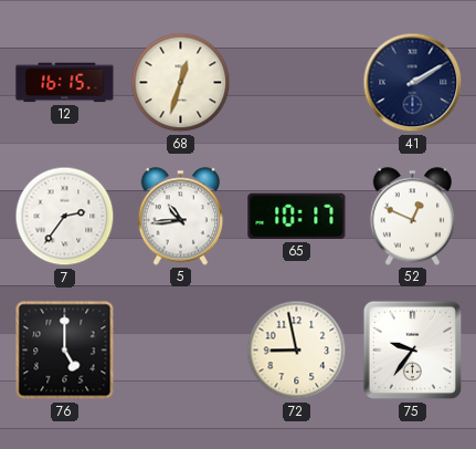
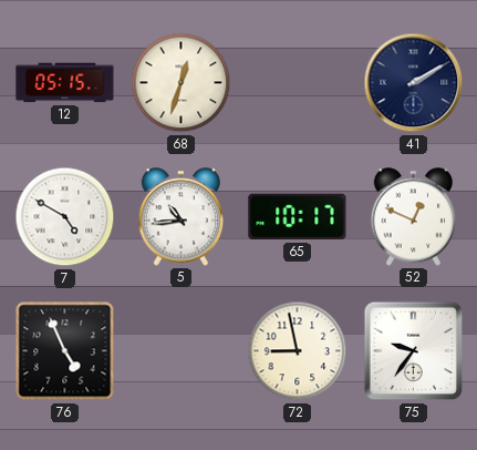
12: 16:15 -> 05:15
7: 2:36 -> 4:50
76: 5:00 -> 4:56
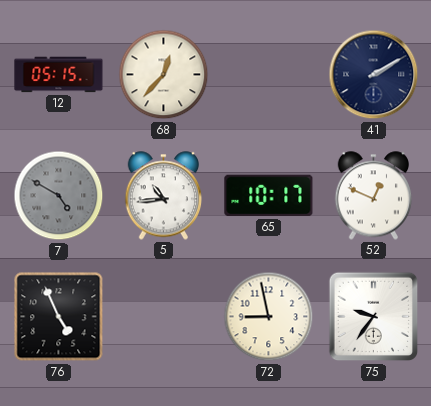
68: 12:33 -> 12:37
7 dial: white -> grey
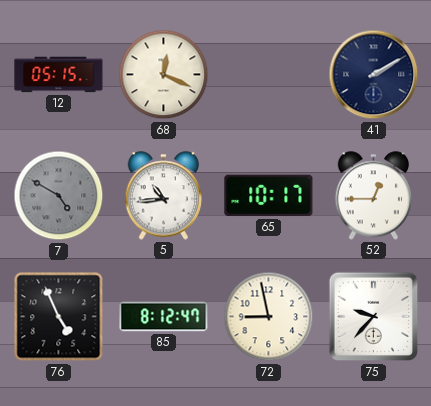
68: 12:37 -> 12:19
52: 12:49 -> 12:45
85: none -> 8:12
75: 9:36 -> 9:37
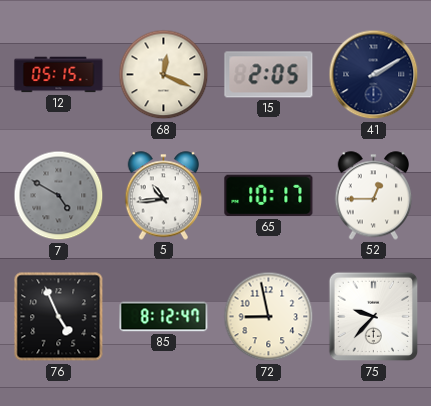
15: none -> 2:05
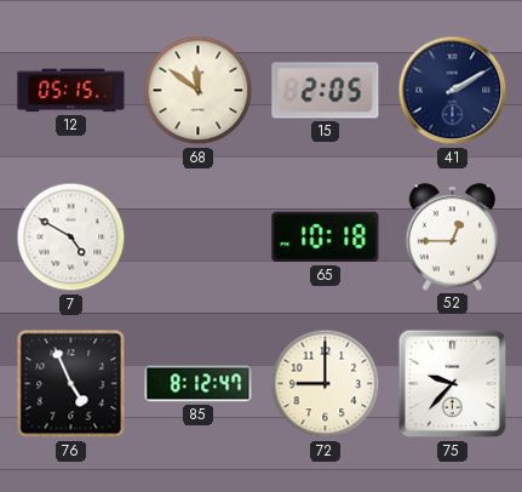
68: 12:19 -> 11:51
7 dial: grey -> white
5: 10:44 -> none
65: 10:17 -> 10:18
72: 8:58 -> 9:00
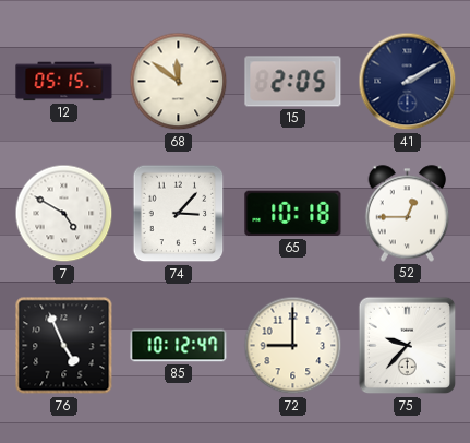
74: none -> 3:07
85: 8:12 -> 10:12
